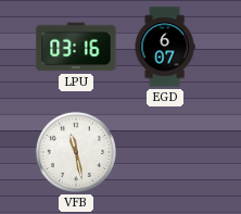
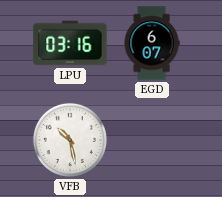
VFB: 11:28 -> 10:28
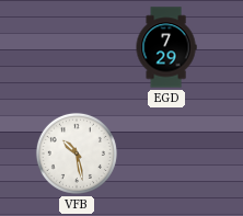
LPU: 03:16 -> none
EGD: 6:07 -> 7:29
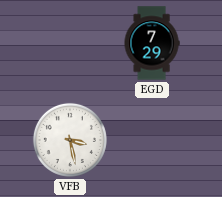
VFB: 10:28 -> 3:28
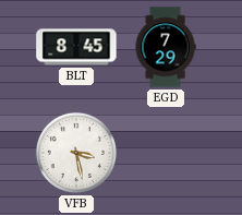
BLT: none -> 8:45
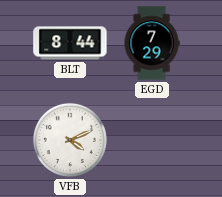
BLT: 8:45 -> 8:44
VFB: 3:28 -> 4:11
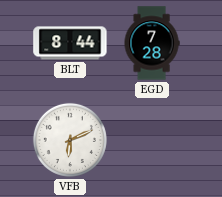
EGD: 7:29 -> 7:28
VFB: 4:11 -> 6:11
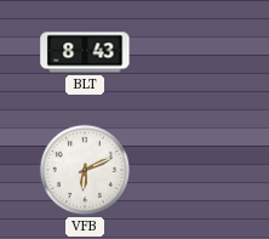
BLT: 8:44 -> 8:43
EGD: 7:28 -> none
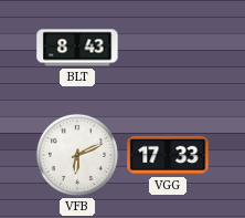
VGG: none -> 17:33
